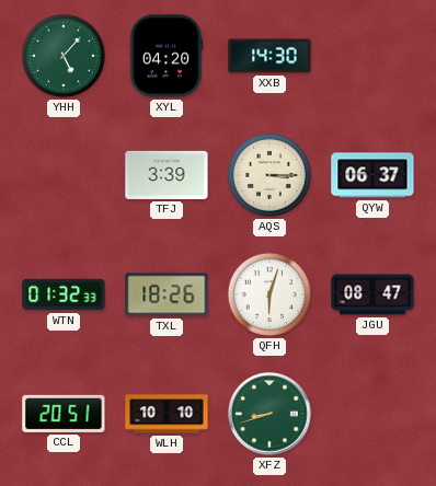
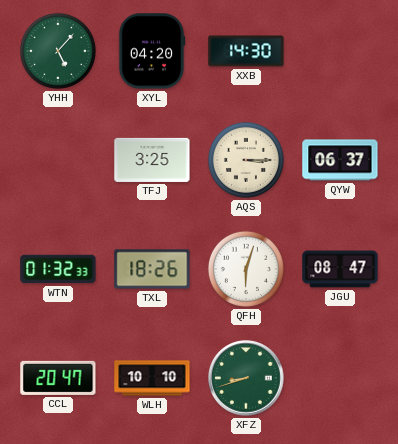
TFJ: 3:39 -> 3:25
CCL: 20:51 -> 20:47
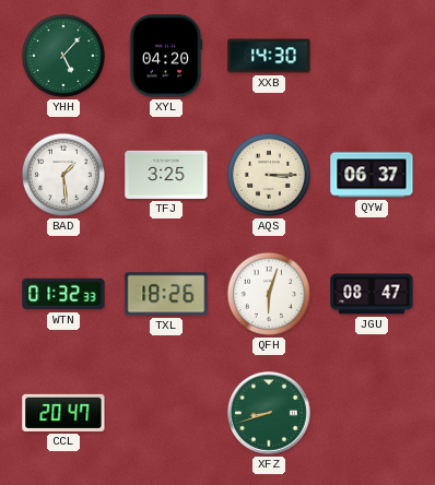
BAD: none -> 1:29
WLH: 10:10 -> none
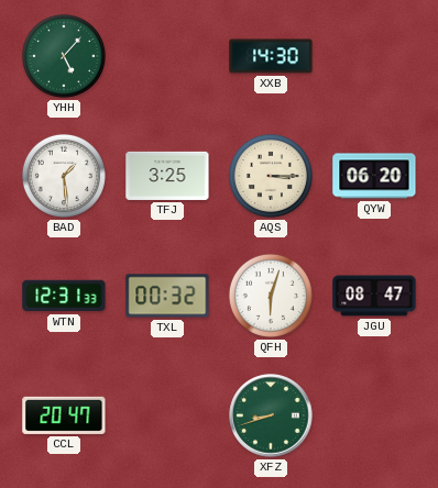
XYL: 04:20 -> none
QYW: 06:37 -> 06:20
WTN: 01:32 -> 12:31
TXL: 18:26 -> 00:32
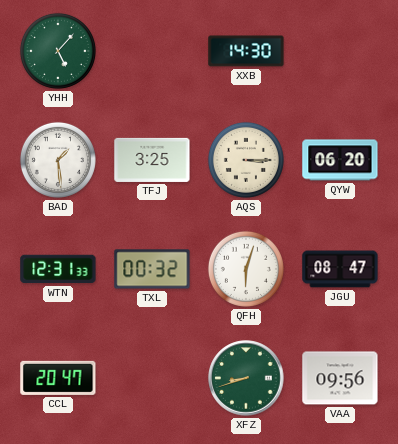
VAA: none -> 09:56
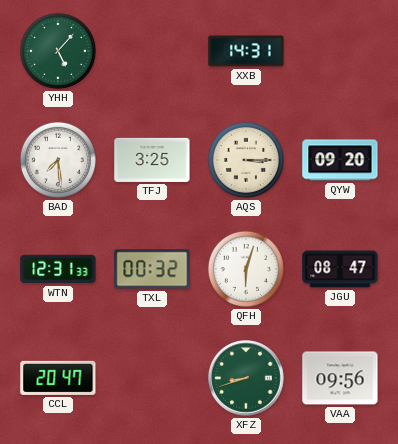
XXB: 14:30 -> 14:31
BAD: 1:29 -> 7:29
QYW: 06:20 -> 09:20
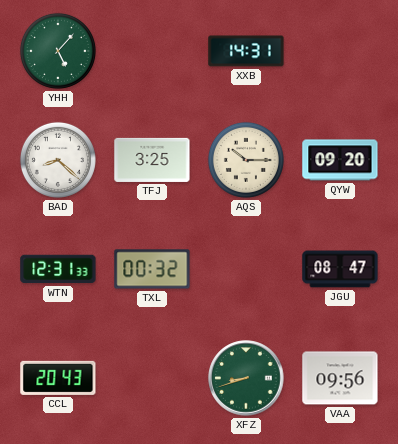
BAD: 7:29 -> 8:22
AQS: 3:15 -> 10:15
QFH: 6:03 -> none
CCL: 20:47 -> 20:43
